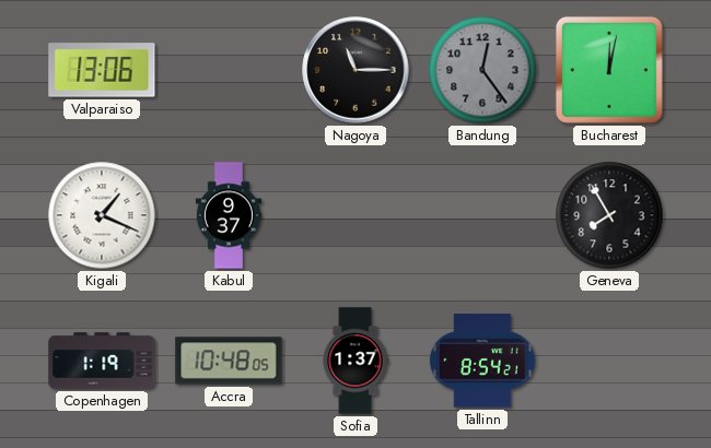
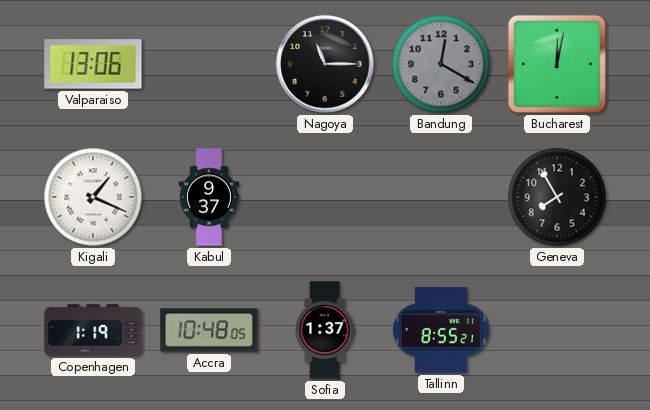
Bandung: 12:24 -> 12:20
Tallinn: 8:54 -> 8:55
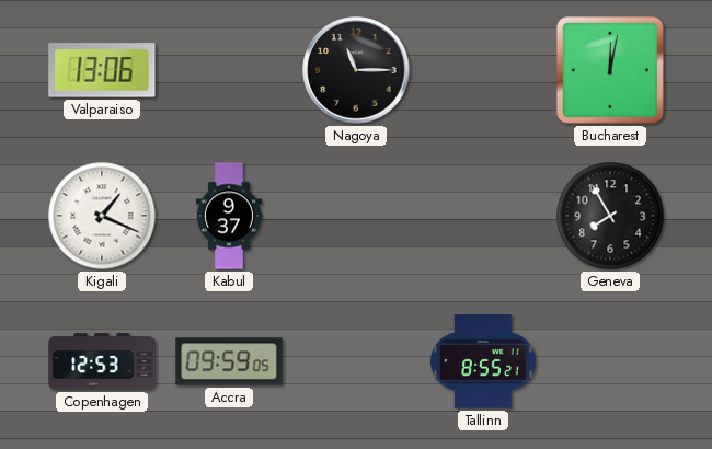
Bandung: 12:20 -> none
Copenhagen: 1:19 -> 12:53
Accra: 10:48 -> 09:59
Sofia: 1:37 -> none
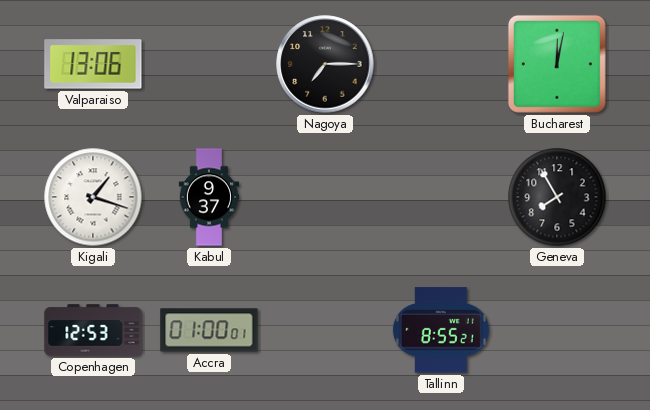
Nagoya: 11:15 -> 7:15
Kigali: 1:19 -> 1:18
Accra: 09:59 -> 01:00
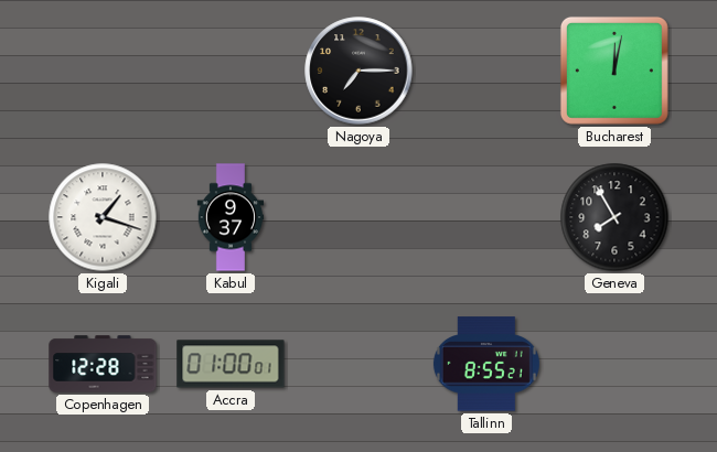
Valparaiso: 13:06 -> none
Copenhagen: 12:53 -> 12:28
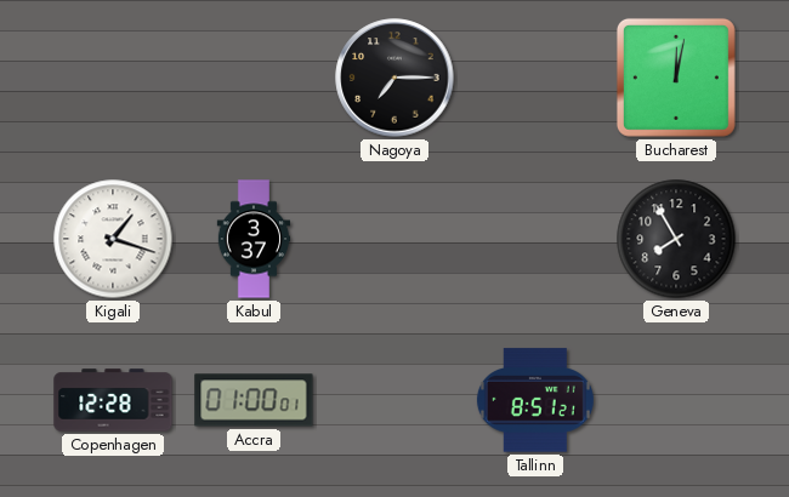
Kabul: 9:37 -> 3:37
Tallinn: 8:55 -> 8:51
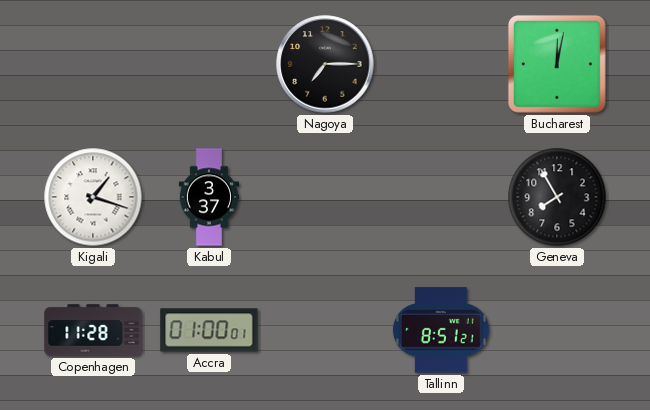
Copenhagen: 12:28 -> 11:28
